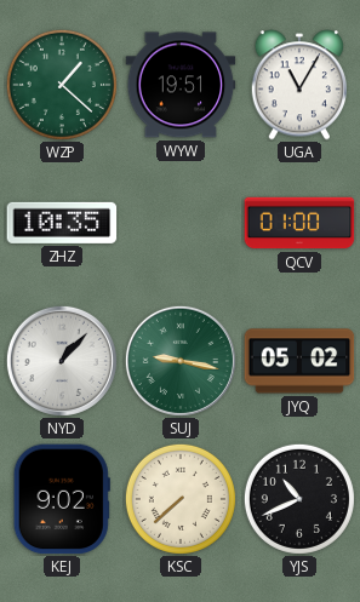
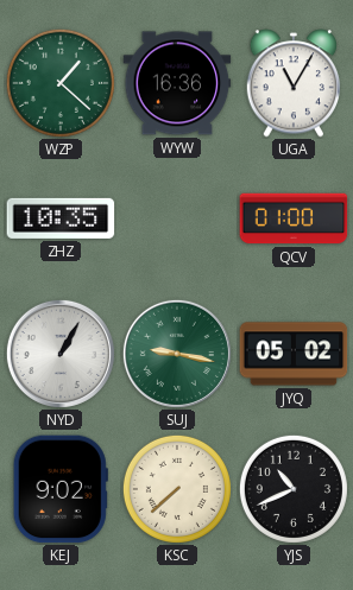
WYW: 19:51 -> 16:36
NYD: 1:07 -> 1:05
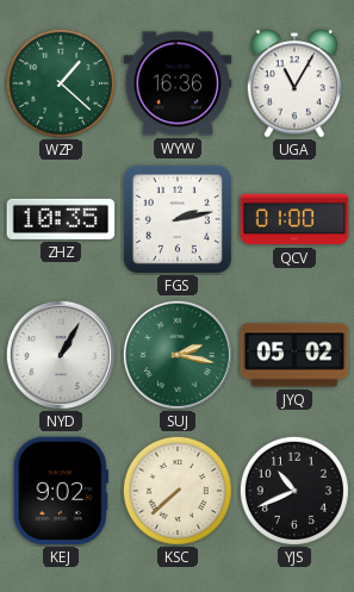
FGS: none -> 2:13
SUJ: 9:17 -> 2:17
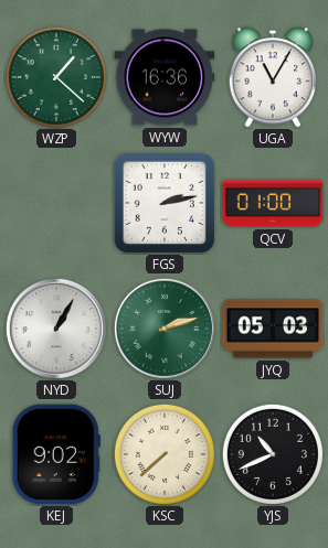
ZHZ: 10:35 -> none
SUJ: 2:17 -> 2:12
JYQ: 05:02 -> 05:03
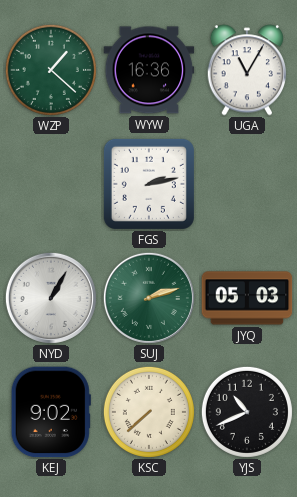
QCV: 01:00 -> none
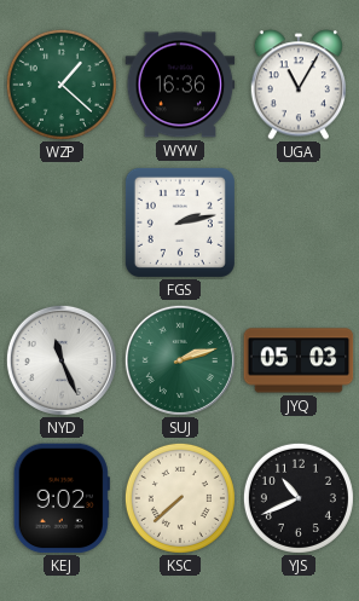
NYD: 1:05 -> 11:26
